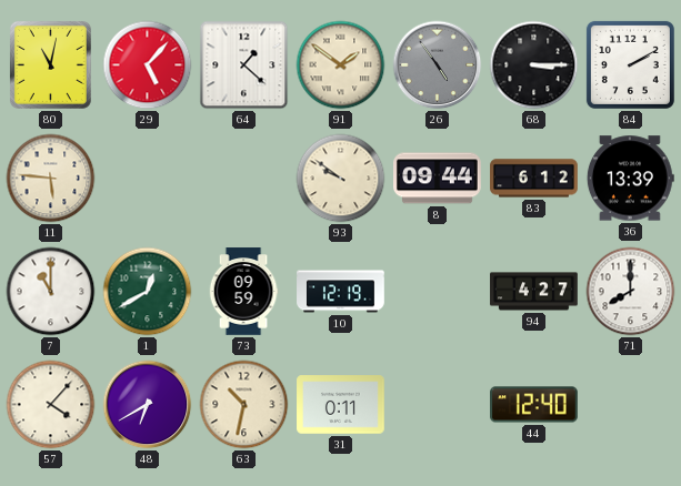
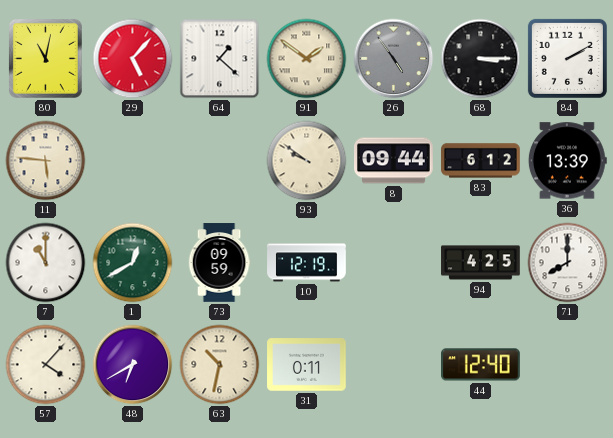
94: 4:27 -> 4:25
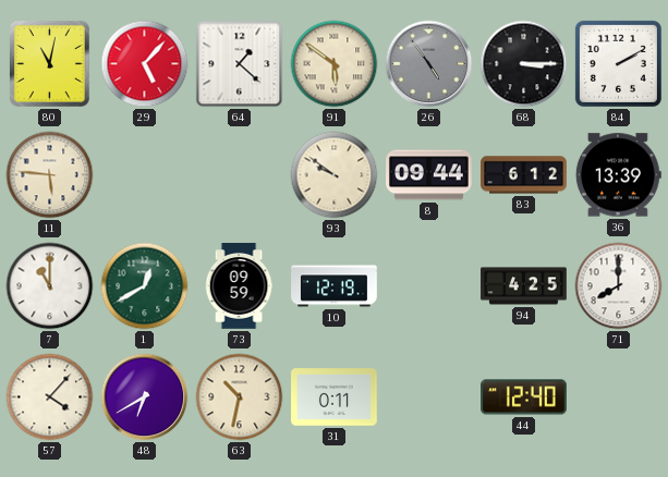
91: 1:51 -> 5:51
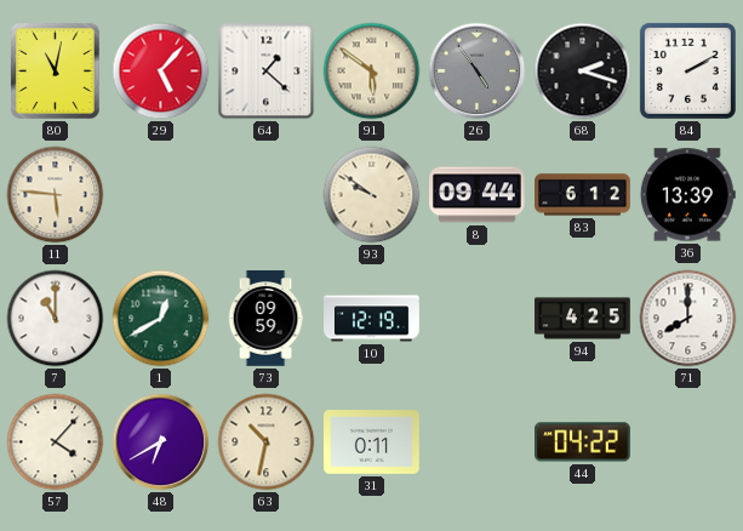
68: 3:15 -> 2:18
44: 12:40 -> 04:22
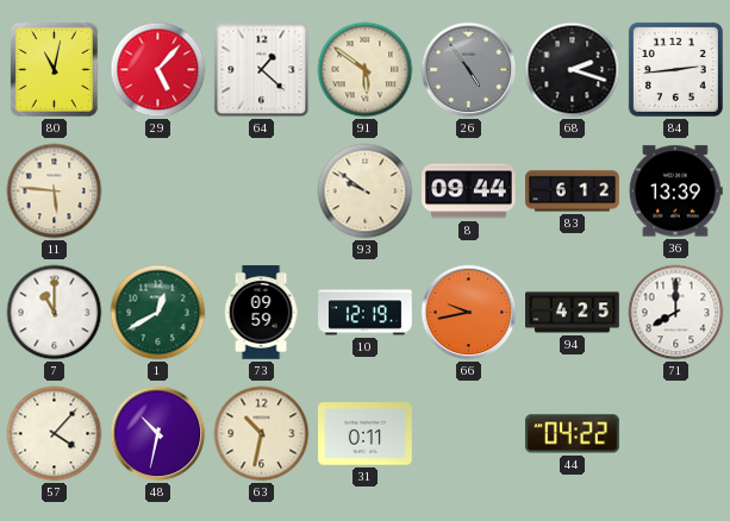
84: 2:10 -> 2:44
66: none -> 9:43
48: 6:40 -> 10:32
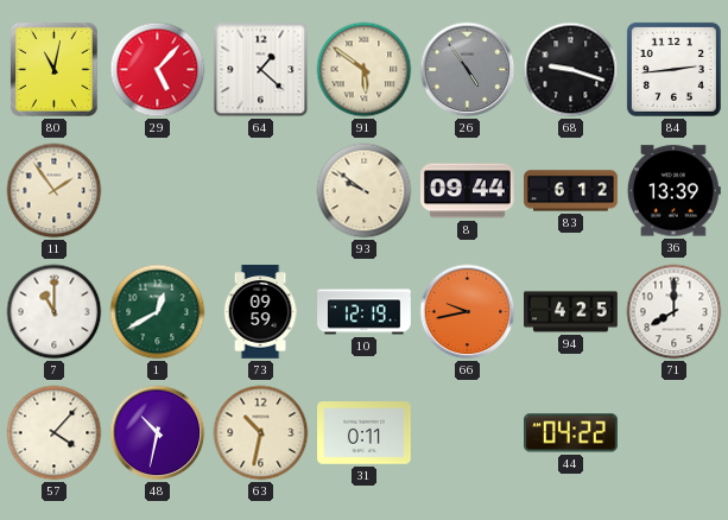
68: 2:18 -> 9:18
11: 5:46 -> 1:54
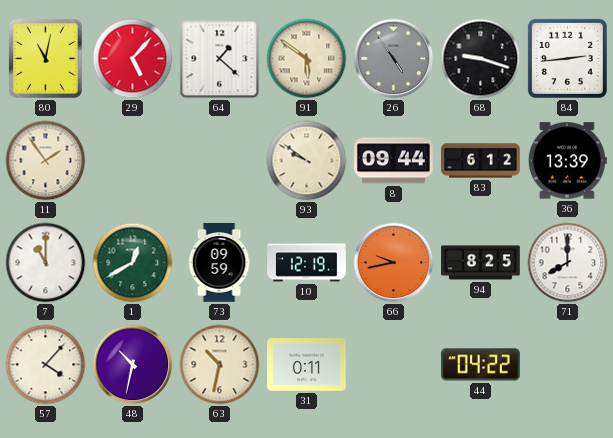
94: 4:25 -> 8:25
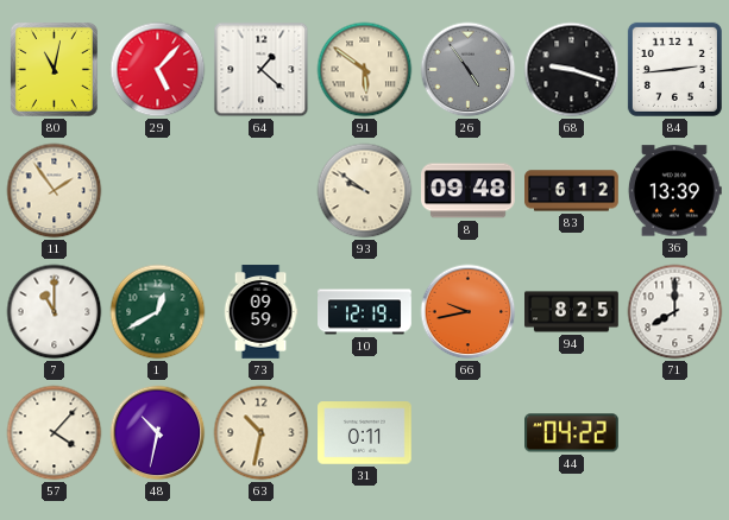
8: 09:44 -> 09:48
